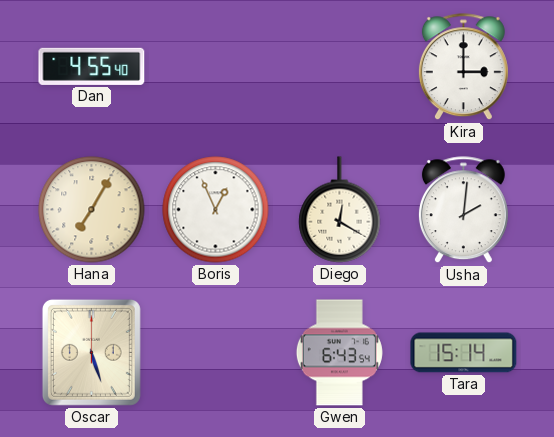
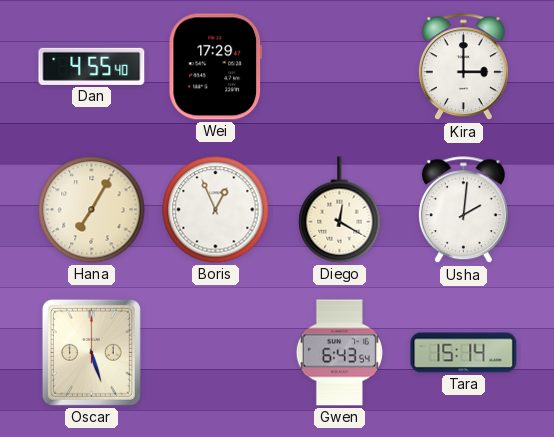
Wei: none -> 17:29
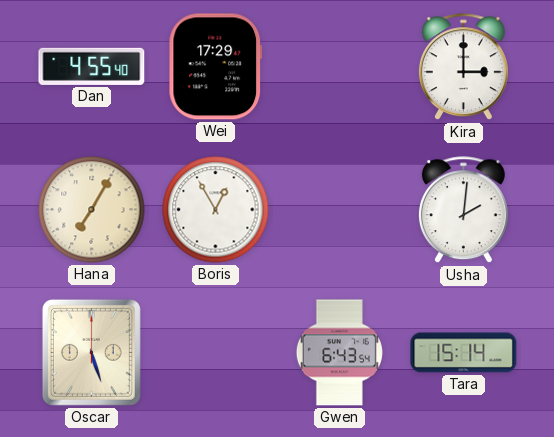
Boris: 12:56 -> 12:55
Diego: 12:20 -> none
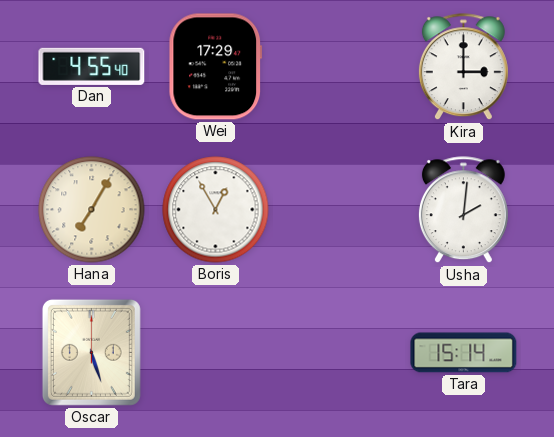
Gwen: 6:43 -> none
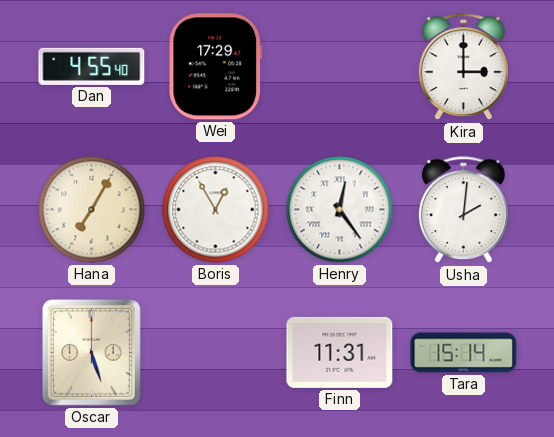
Henry: none -> 12:24
Finn: none -> 11:31
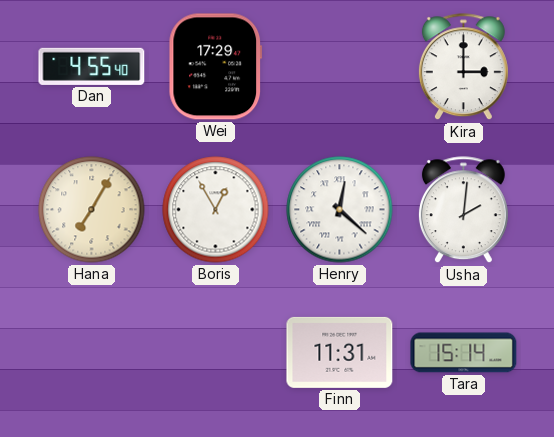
Henry: 12:24 -> 12:22
Oscar: 5:27 -> none
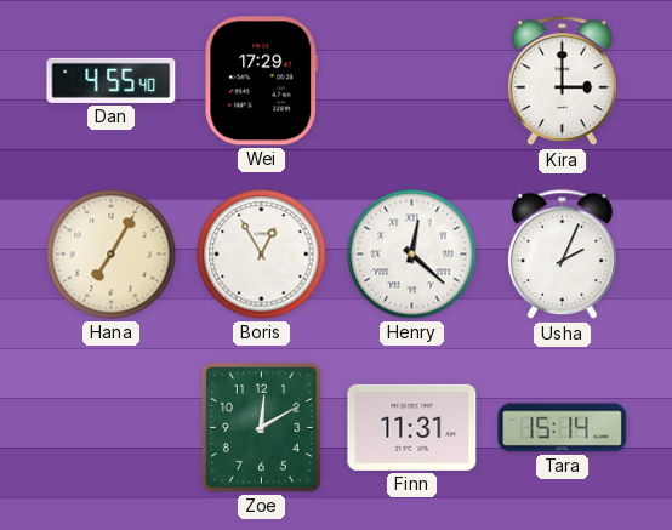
Usha: 2:01 -> 2:04
Zoe: none -> 12:10
